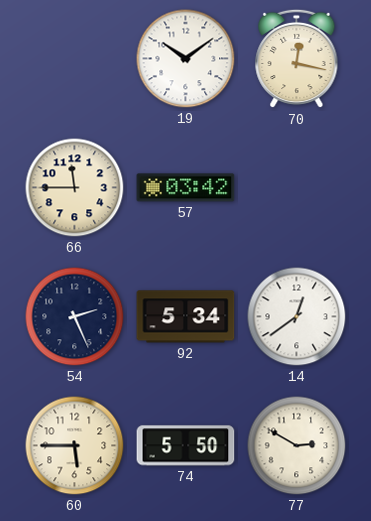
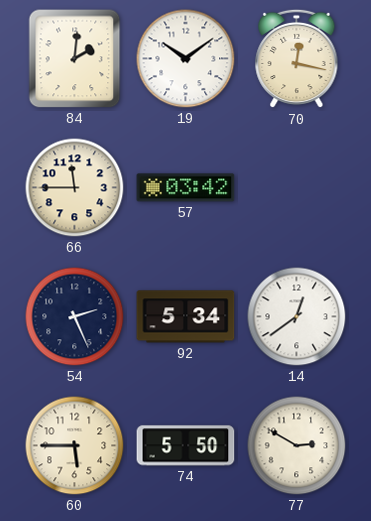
84: none -> 2:01
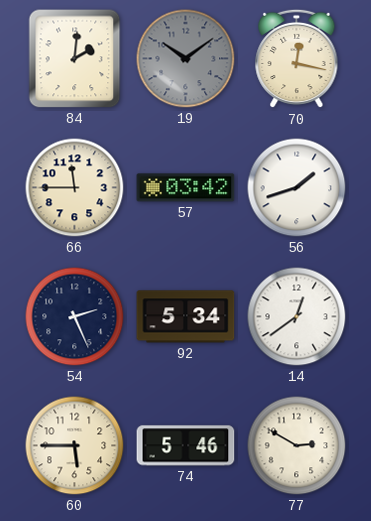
19 dial: white -> grey
56: none -> 1:42
74: 5:50 -> 5:46
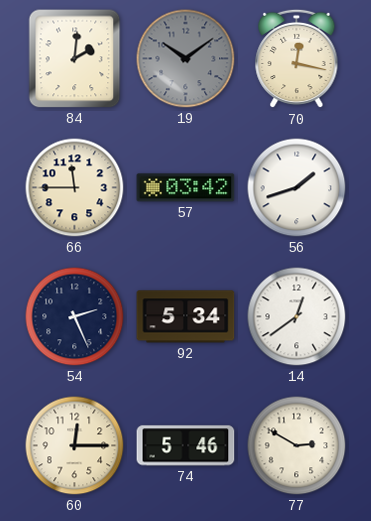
60: 5:45 -> 12:15
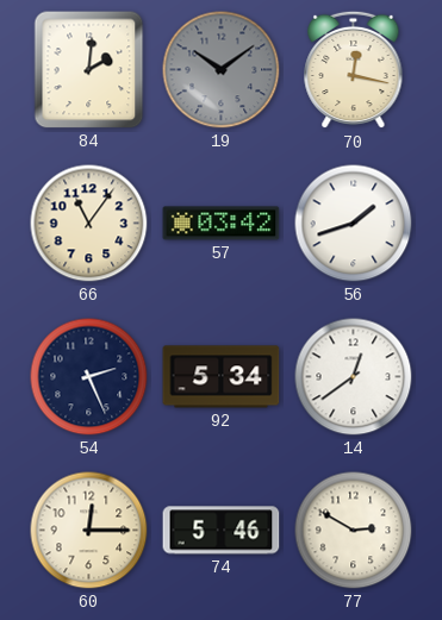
66: 11:45 -> 11:06
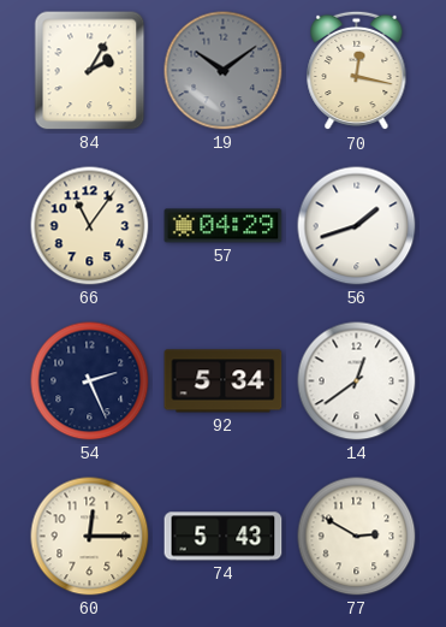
84: 2:01 -> 2:05
57: 03:42 -> 04:29
74: 5:46 -> 5:43
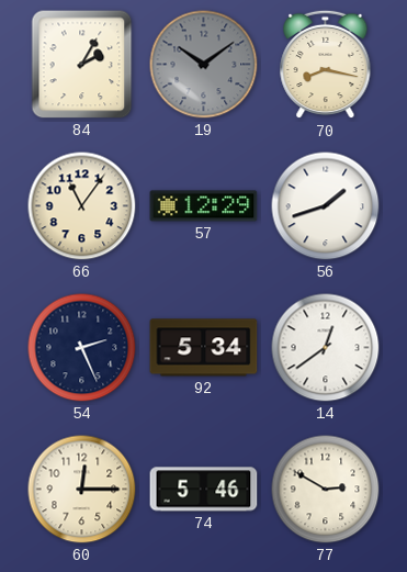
70: 12:17 -> 8:17
57: 04:29 -> 12:29
74: 5:43 -> 5:46
